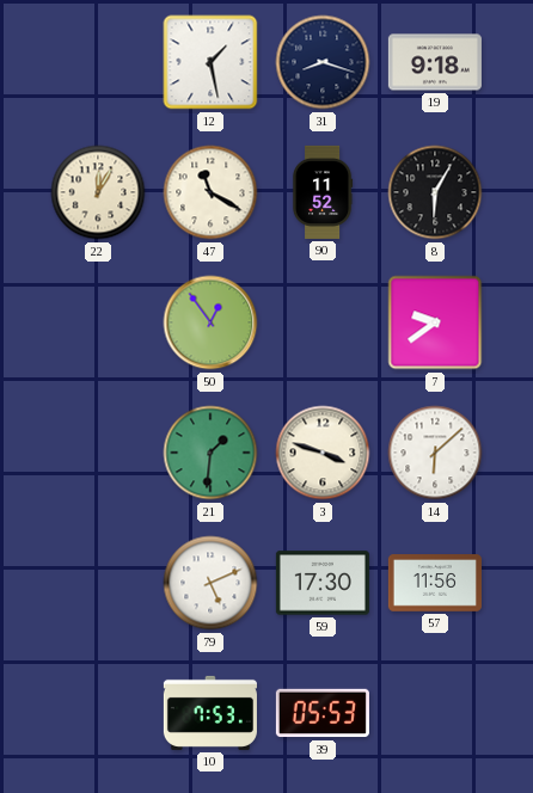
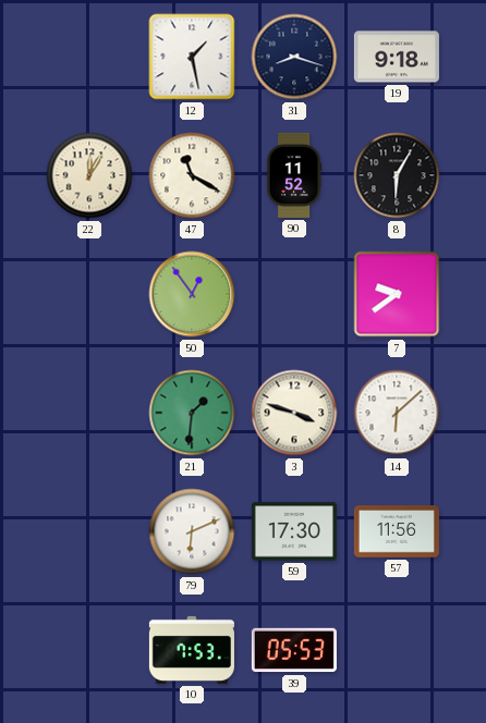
79: 5:11 -> 6:11
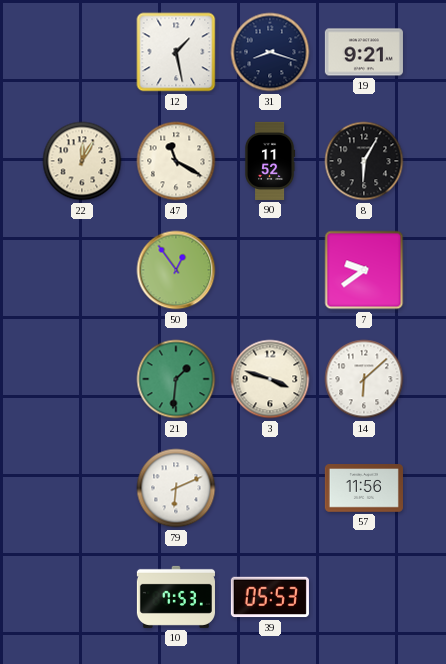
19: 9:18 -> 9:21
59: 17:30 -> none
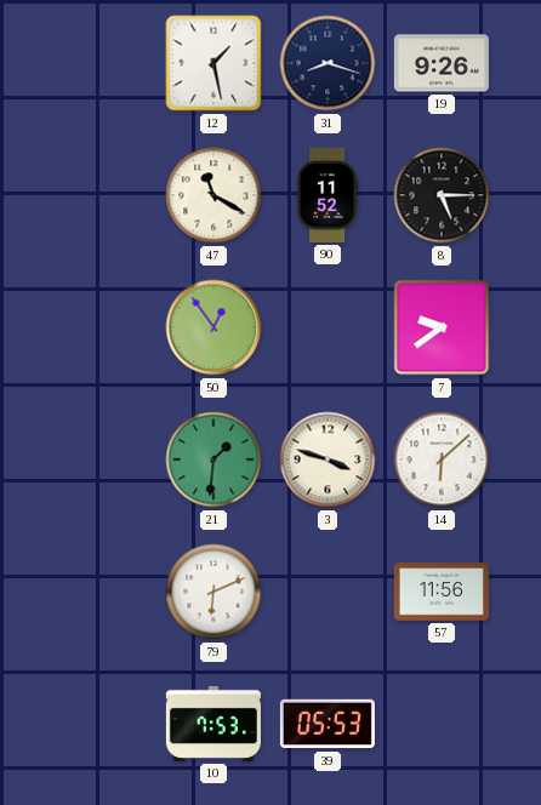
19: 9:21 -> 9:26
22: 12:05 -> none
8: 6:05 -> 5:15
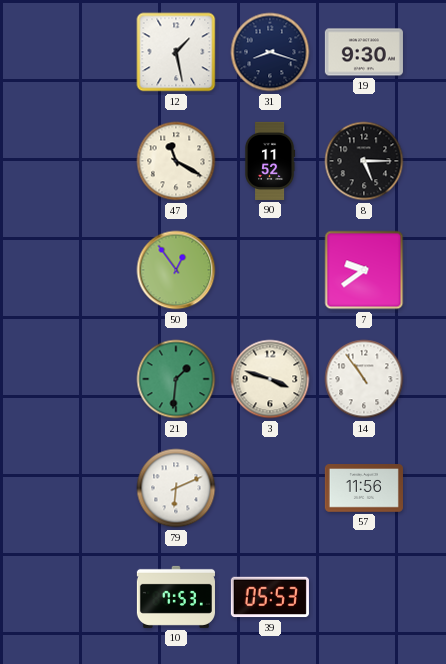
19: 9:26 -> 9:30
14: 6:08 -> 10:54
